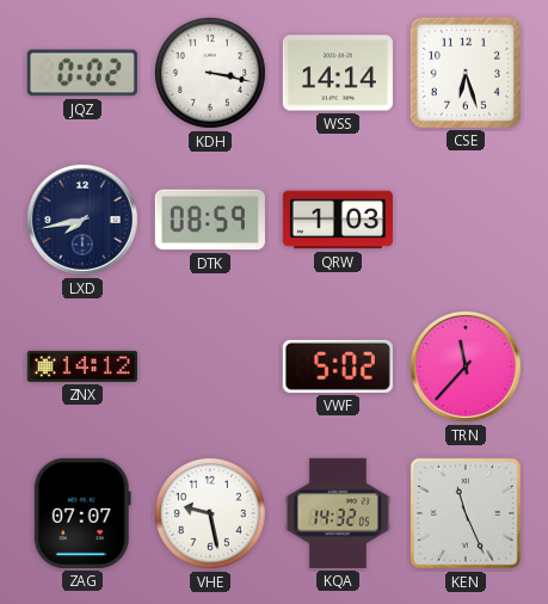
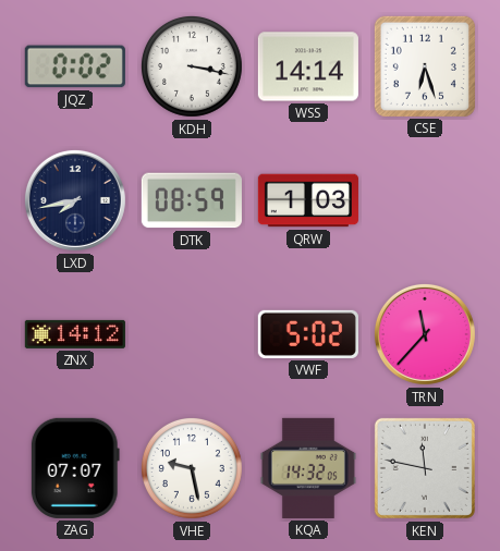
KEN: 11:26 -> 11:47
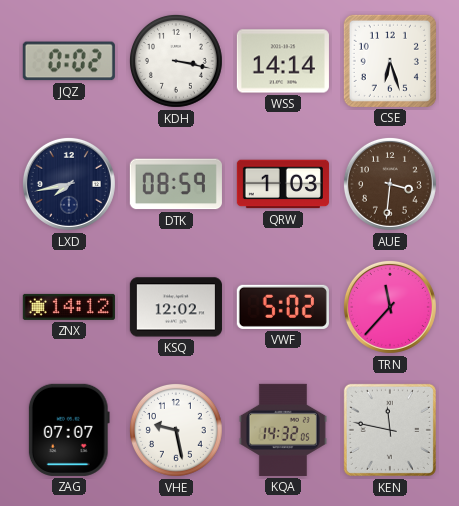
AUE: none -> 3:31
KSQ: none -> 12:02
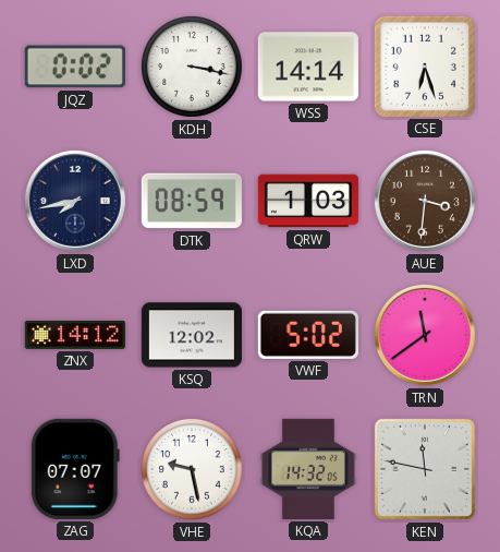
TRN: 11:37 -> 11:39
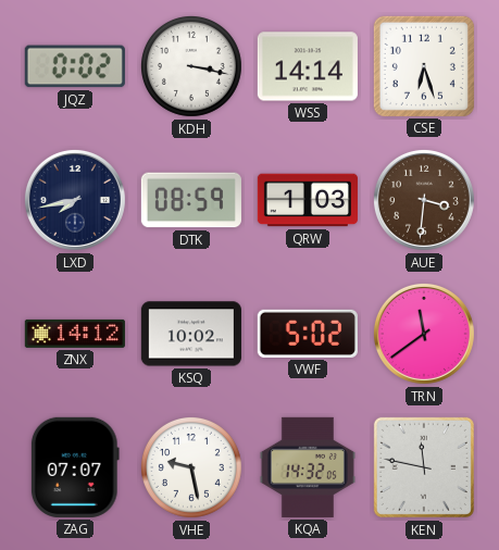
KSQ: 12:02 -> 10:02
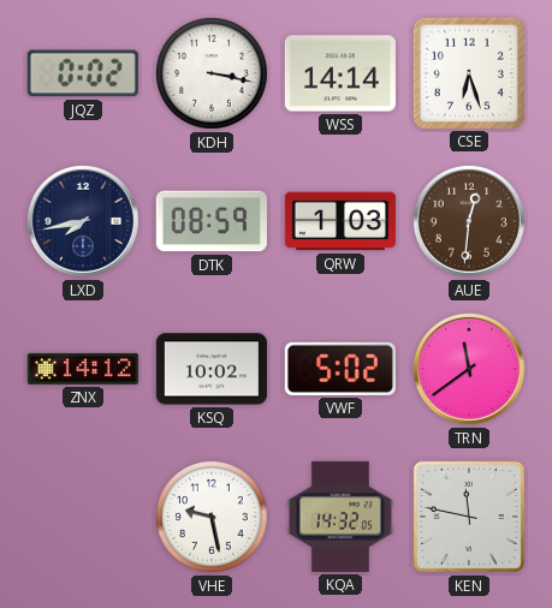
AUE: 3:31 -> 12:31
ZAG: 07:07 -> none
